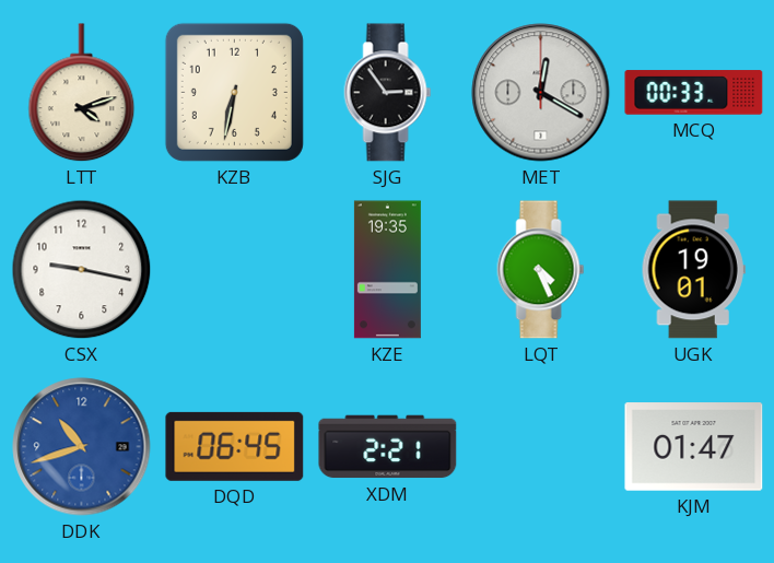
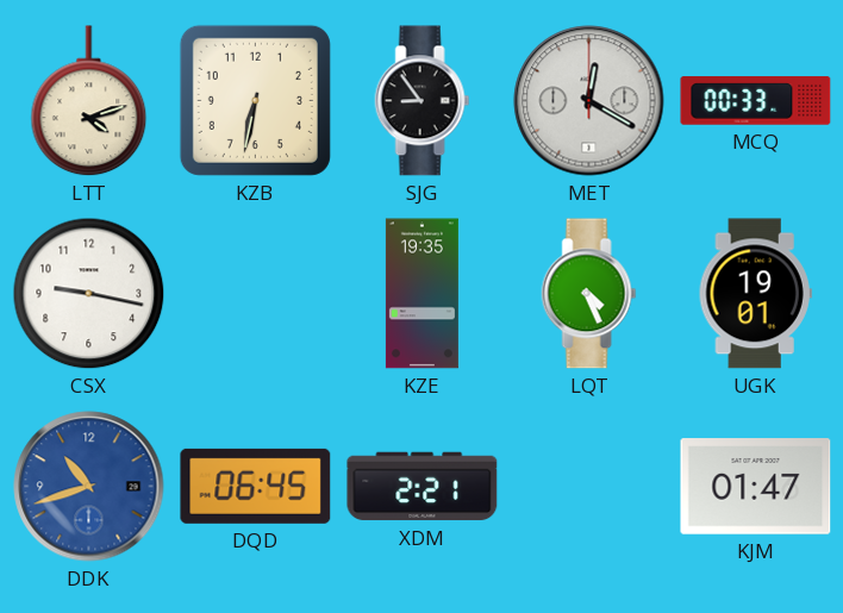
SJG: 2:54 -> 8:54
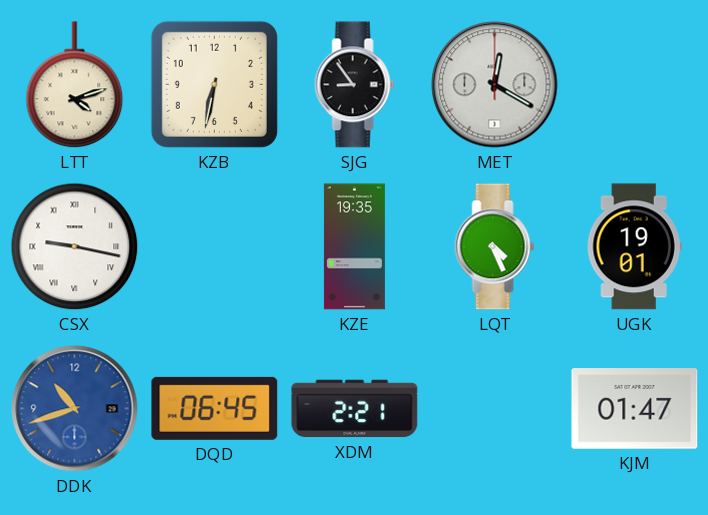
MCQ: 00:33 -> none
CSX numerals: Arabic -> Roman
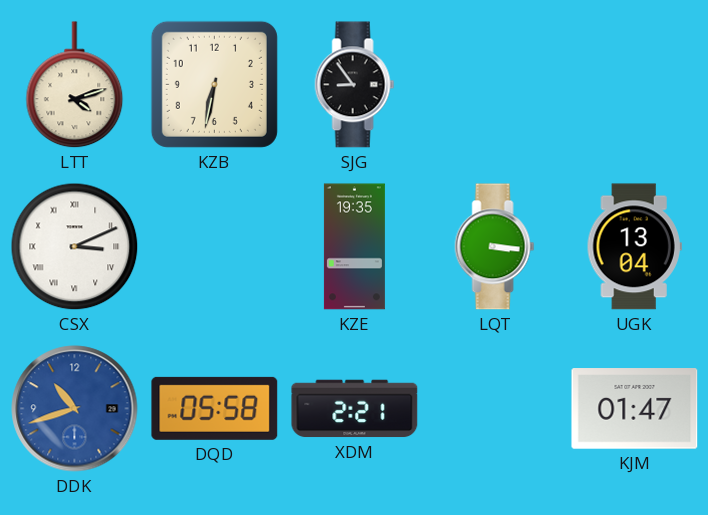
MET: 12:20 -> none
CSX: 9:17 -> 3:11
LQT: 4:26 -> 3:16
UGK: 19:01 -> 13:04
DQD: 06:45 -> 05:58
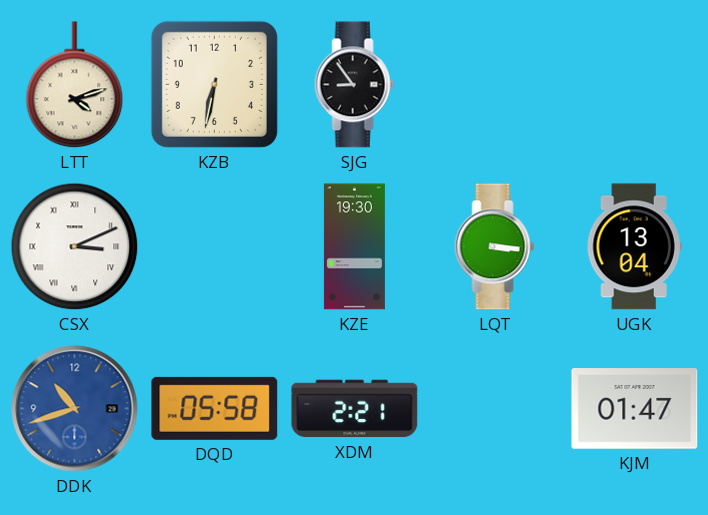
KZE: 19:35 -> 19:30
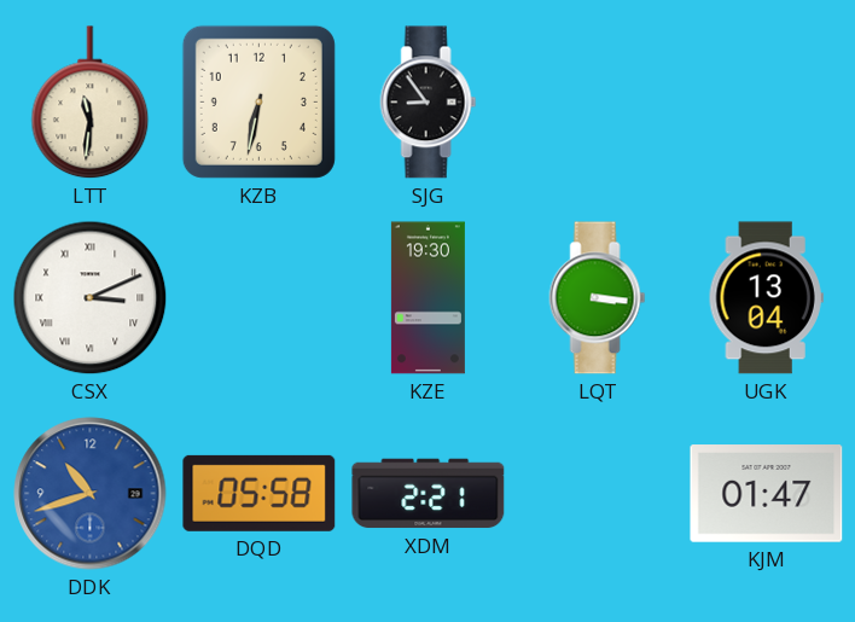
LTT: 4:12 -> 11:31
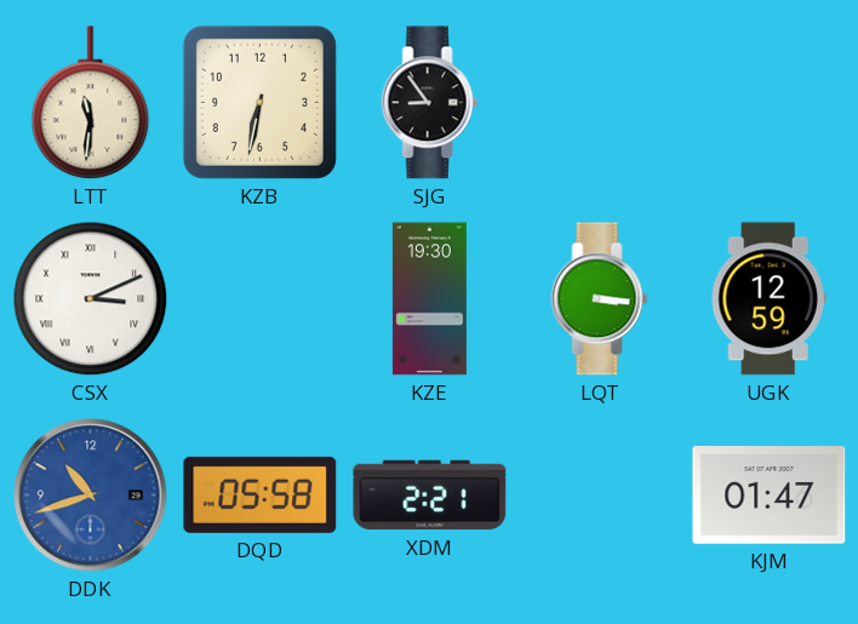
UGK: 13:04 -> 12:59
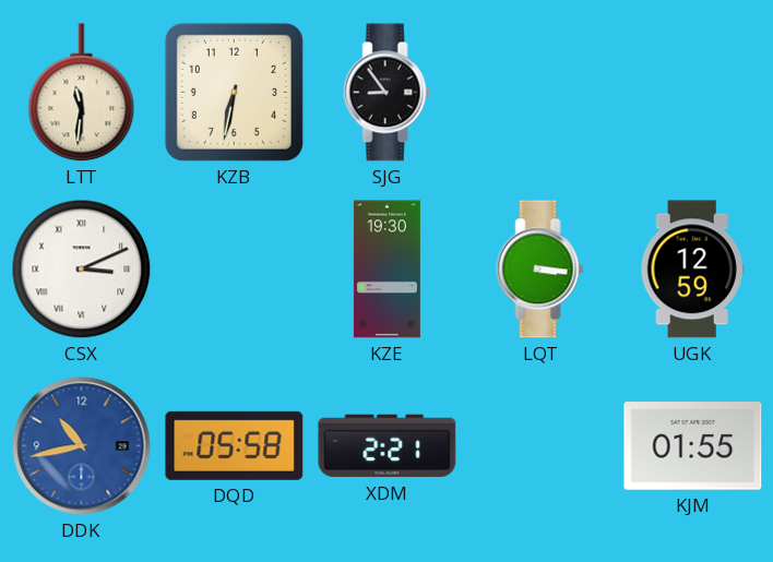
DDK: 10:42 -> 10:43
KJM: 01:47 -> 01:55
